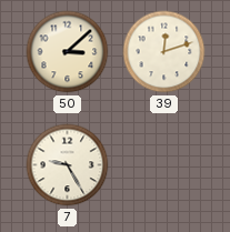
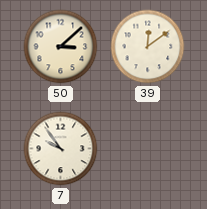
39: 12:12 -> 12:09
7: 9:25 -> 9:54
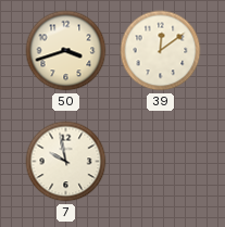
50: 3:08 -> 3:42
7: 9:54 -> 9:58
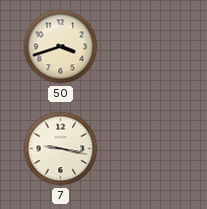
39: 12:09 -> none
7: 9:58 -> 9:17
